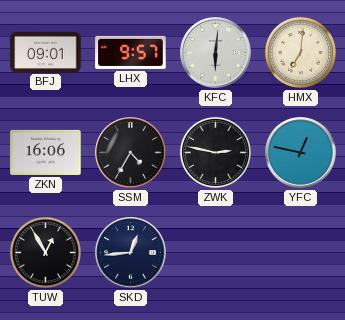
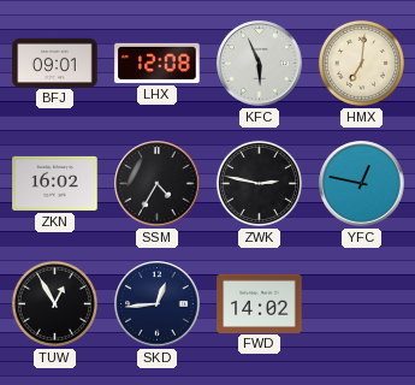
LHX: 9:57 -> 12:08
KFC: 6:01 -> 5:56
ZKN: 16:06 -> 16:02
FWD: none -> 14:02
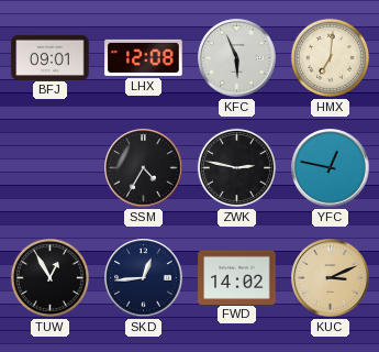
ZKN: 16:02 -> none
KUC: none -> 3:11
